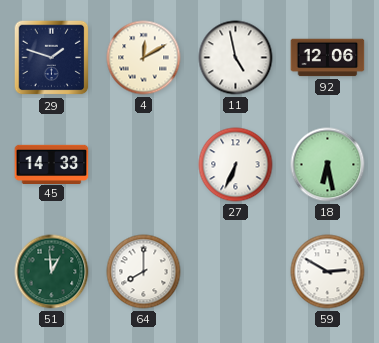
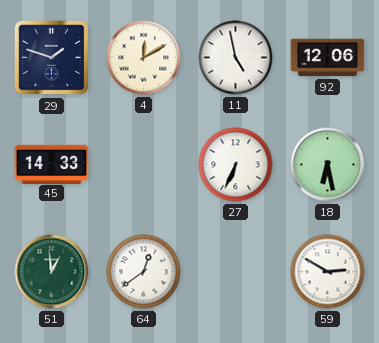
64: 8:00 -> 12:39
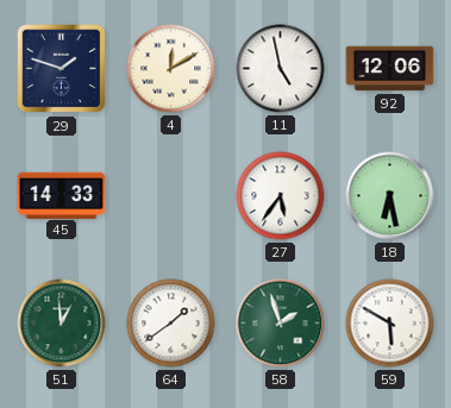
27: 6:34 -> 5:36
64: 12:39 -> 1:39
58: none -> 1:57
59: 2:50 -> 5:50
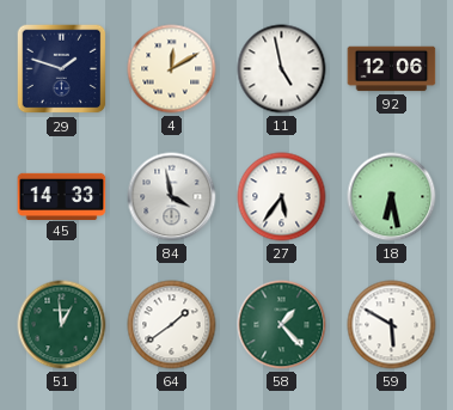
84: none -> 3:58
58: 1:57 -> 1:23
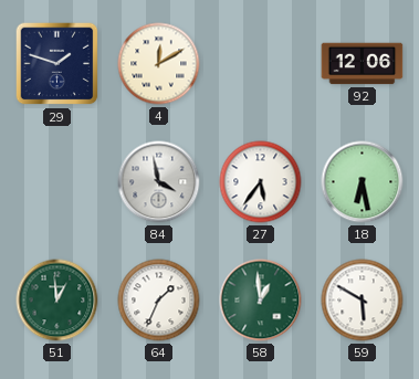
11: 4:58 -> none
45: 14:33 -> none
64: 1:39 -> 1:34
58: 1:23 -> 12:59
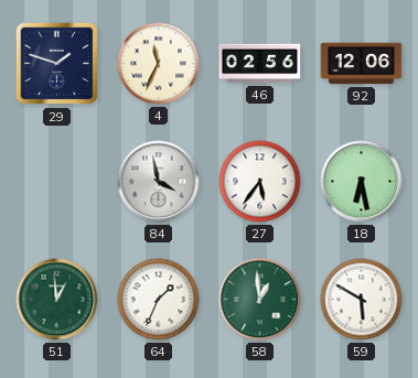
4: 12:10 -> 11:34
46: none -> 02:56
